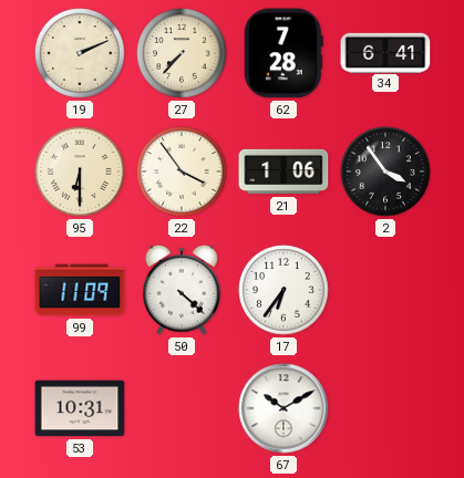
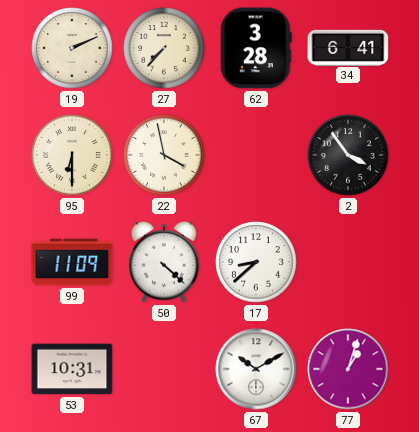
62: 7:28 -> 3:28
22: 3:54 -> 3:58
21: 1:06 -> none
17: 6:36 -> 8:38
77: none -> 1:03
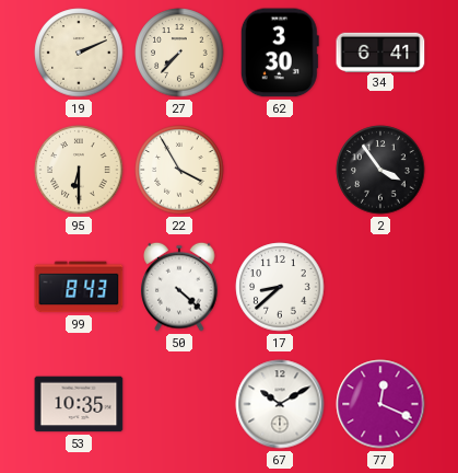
62: 3:28 -> 3:30
22: 3:58 -> 3:55
99: 11:09 -> 8:43
53: 10:31 -> 10:35
77: 1:03 -> 12:19
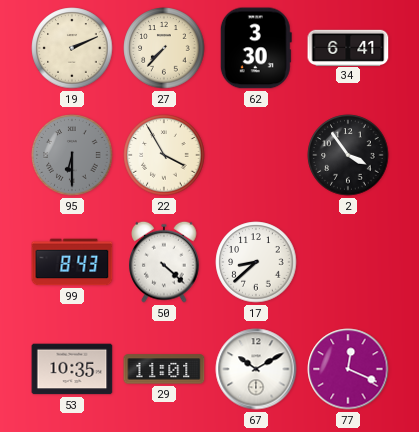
95 dial: cream -> grey
29: none -> 11:01
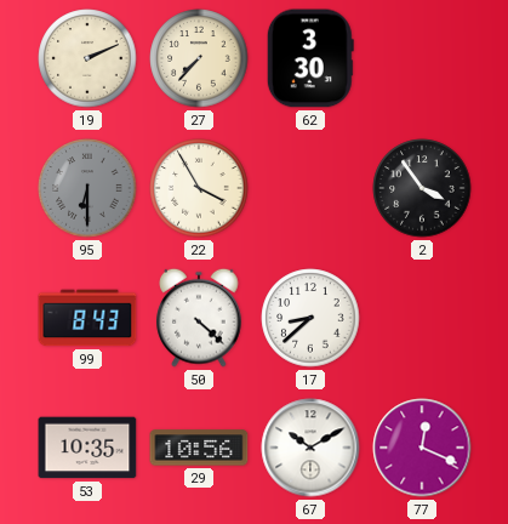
34: 6:41 -> none
29: 11:01 -> 10:56
